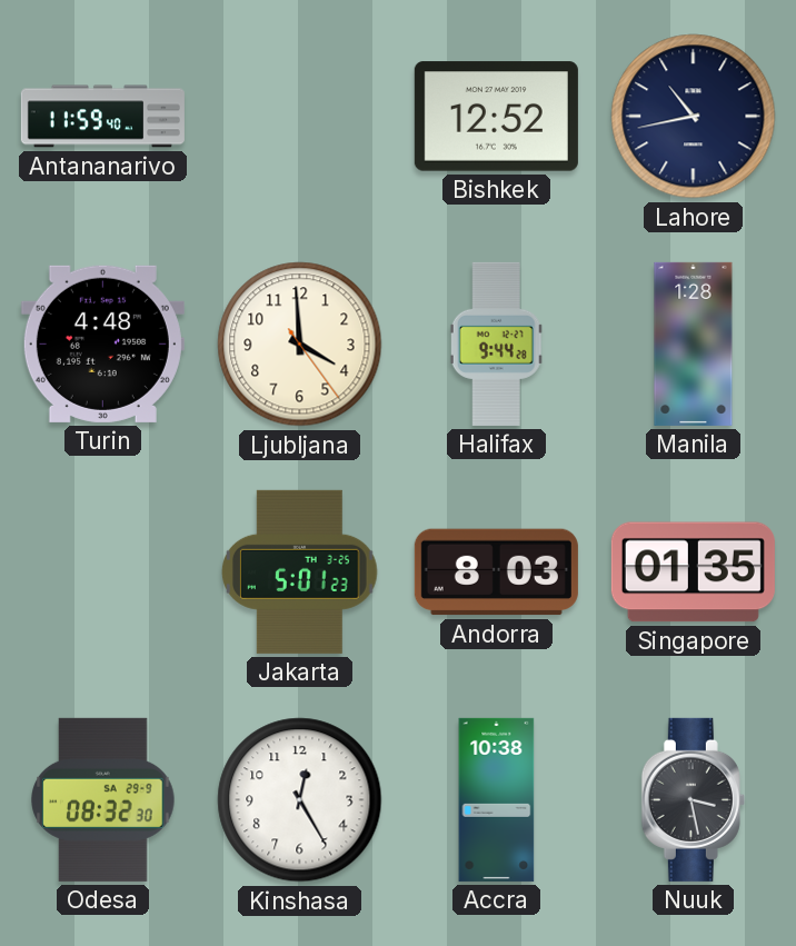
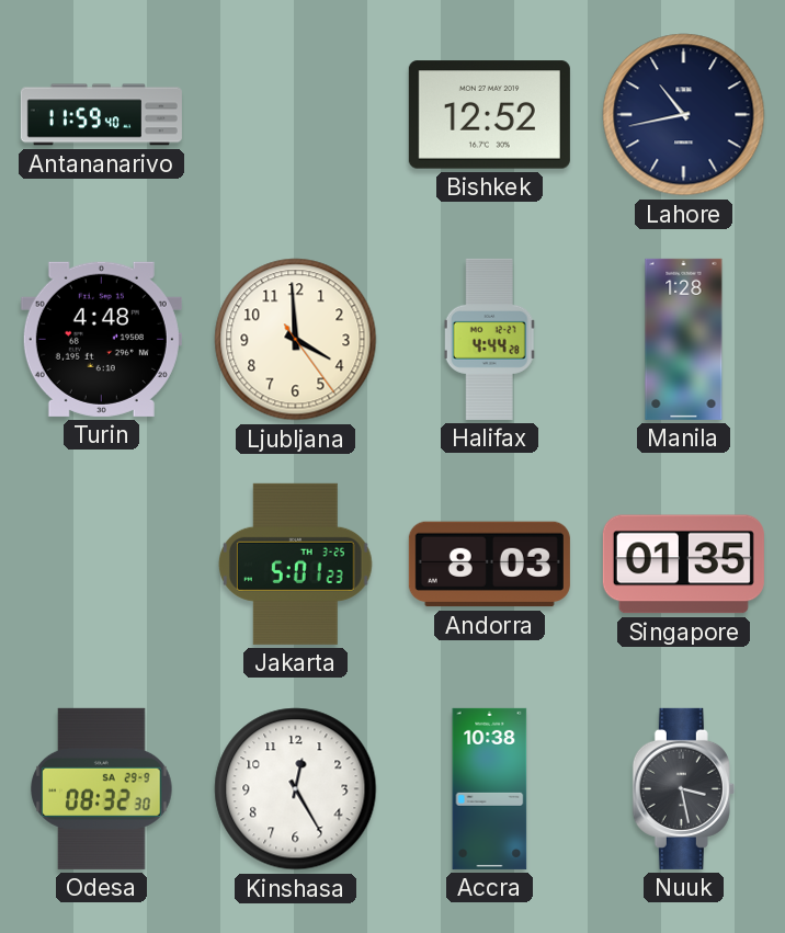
Halifax: 9:44 -> 4:44
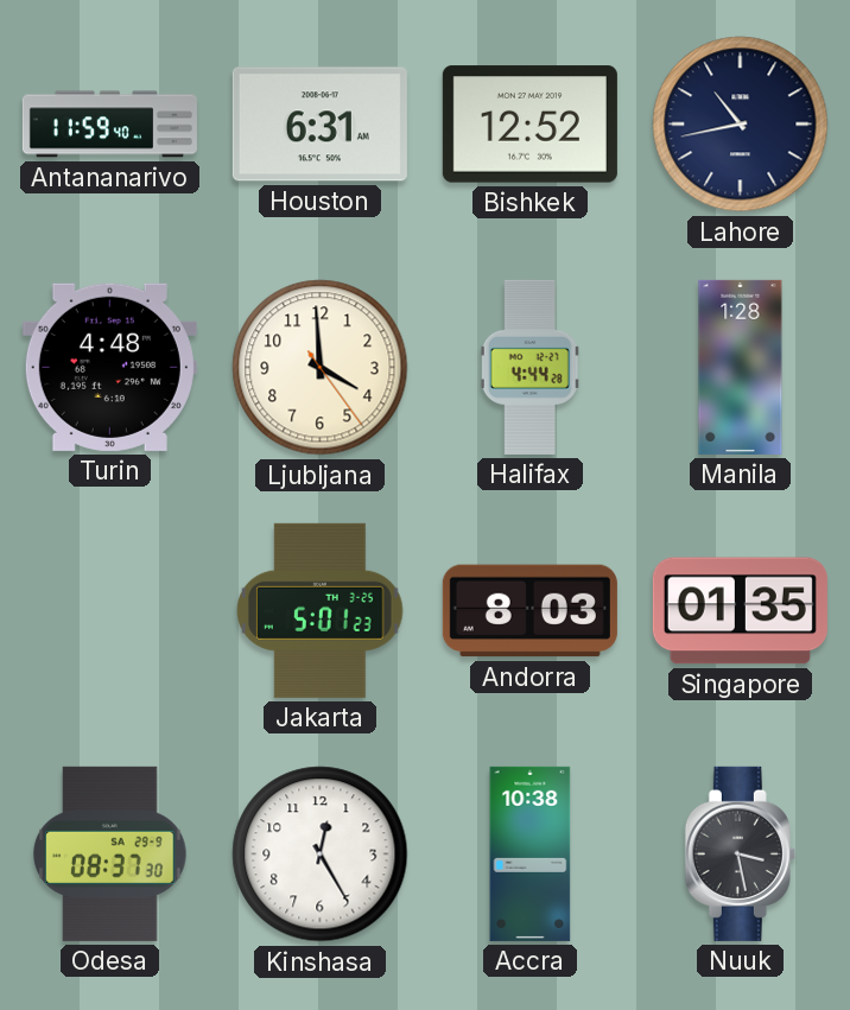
Houston: none -> 6:31
Odesa: 08:32 -> 08:37
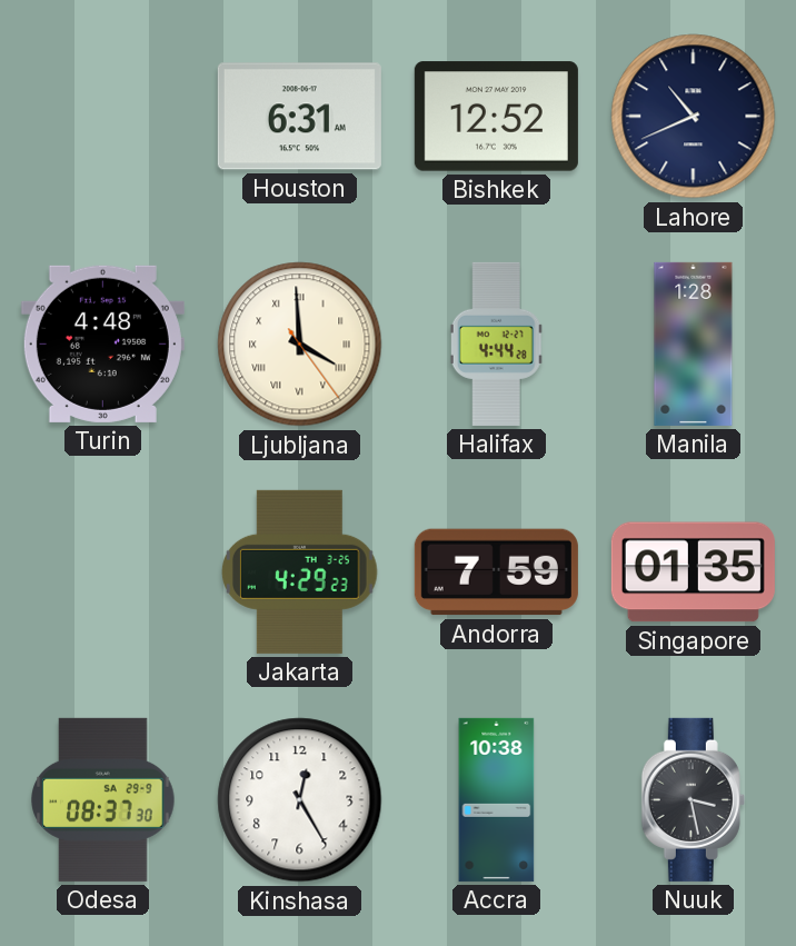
Antananarivo: 11:59 -> none
Lahore: 10:43 -> 10:41
Ljubljana numerals: Arabic -> Roman
Jakarta: 5:01 -> 4:29
Andorra: 8:03 -> 7:59
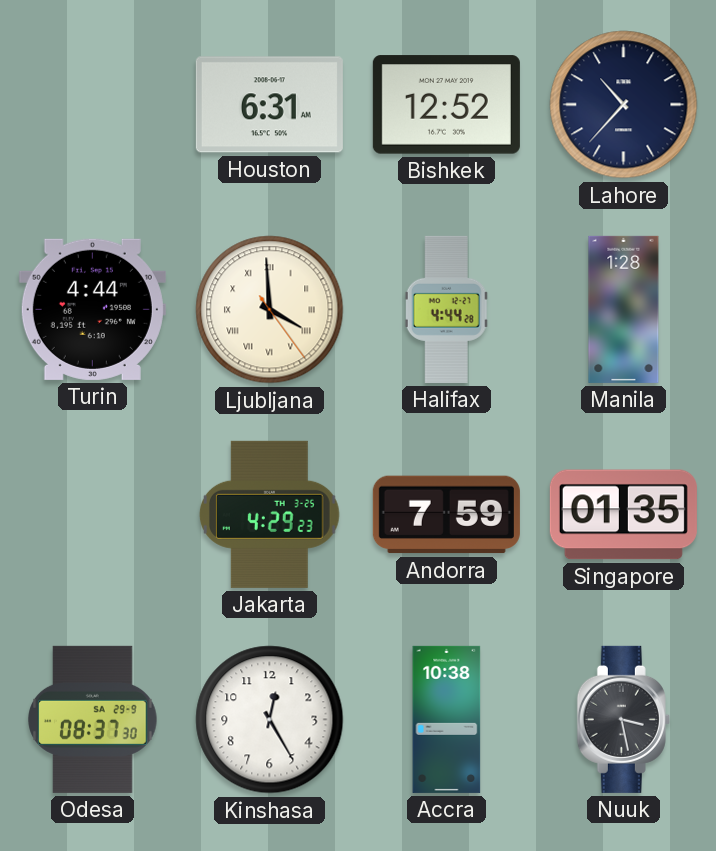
Lahore: 10:41 -> 10:37
Turin: 4:48 -> 4:44
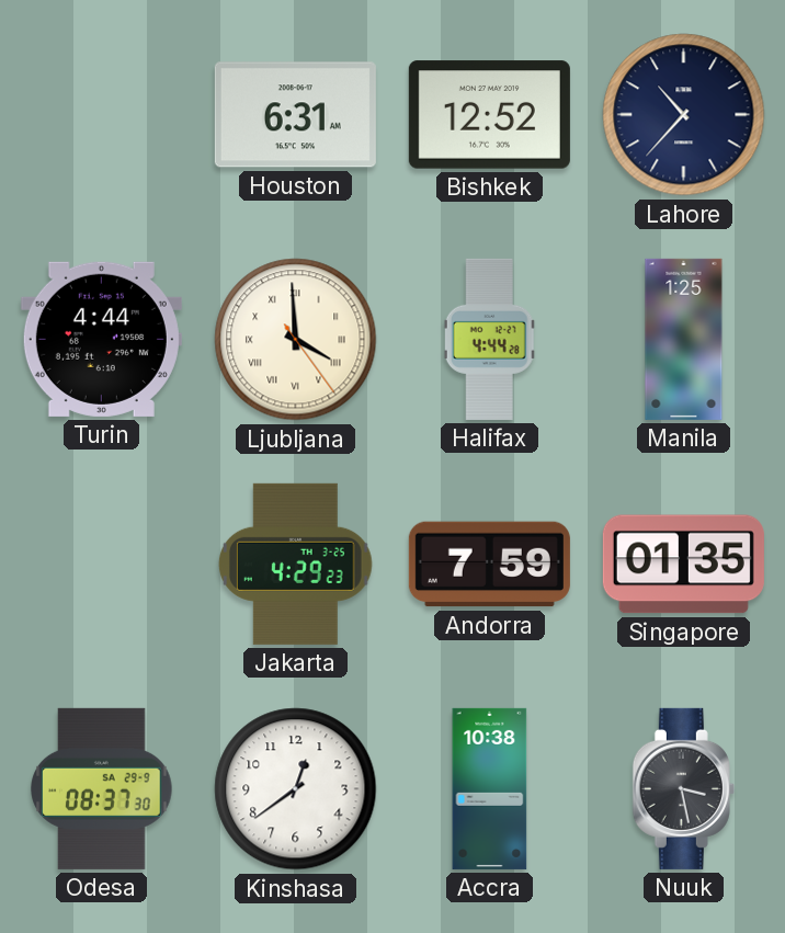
Manila: 1:28 -> 1:25
Kinshasa: 12:25 -> 12:39
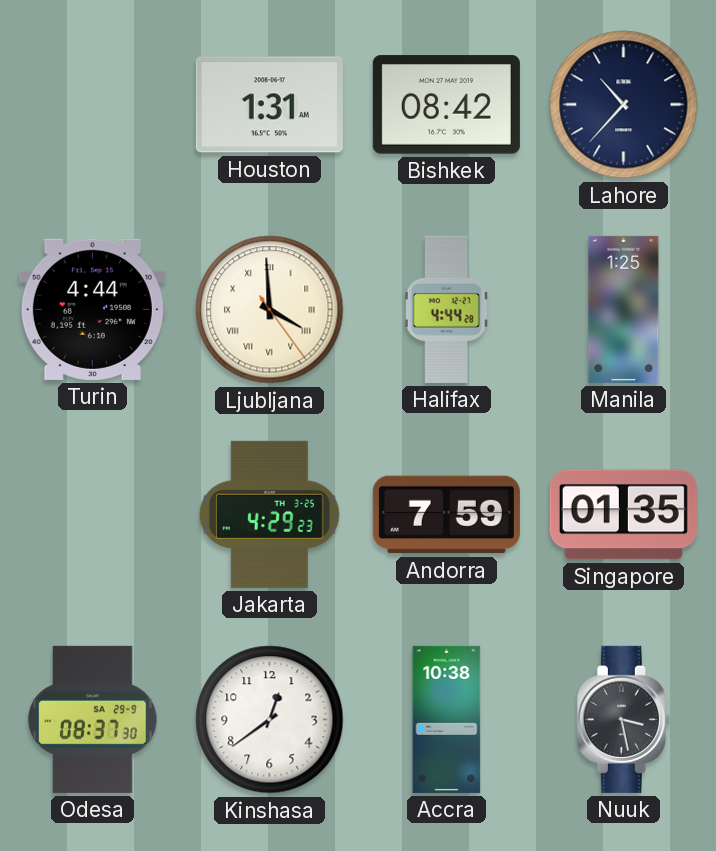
Houston: 6:31 -> 1:31
Bishkek: 12:52 -> 08:42
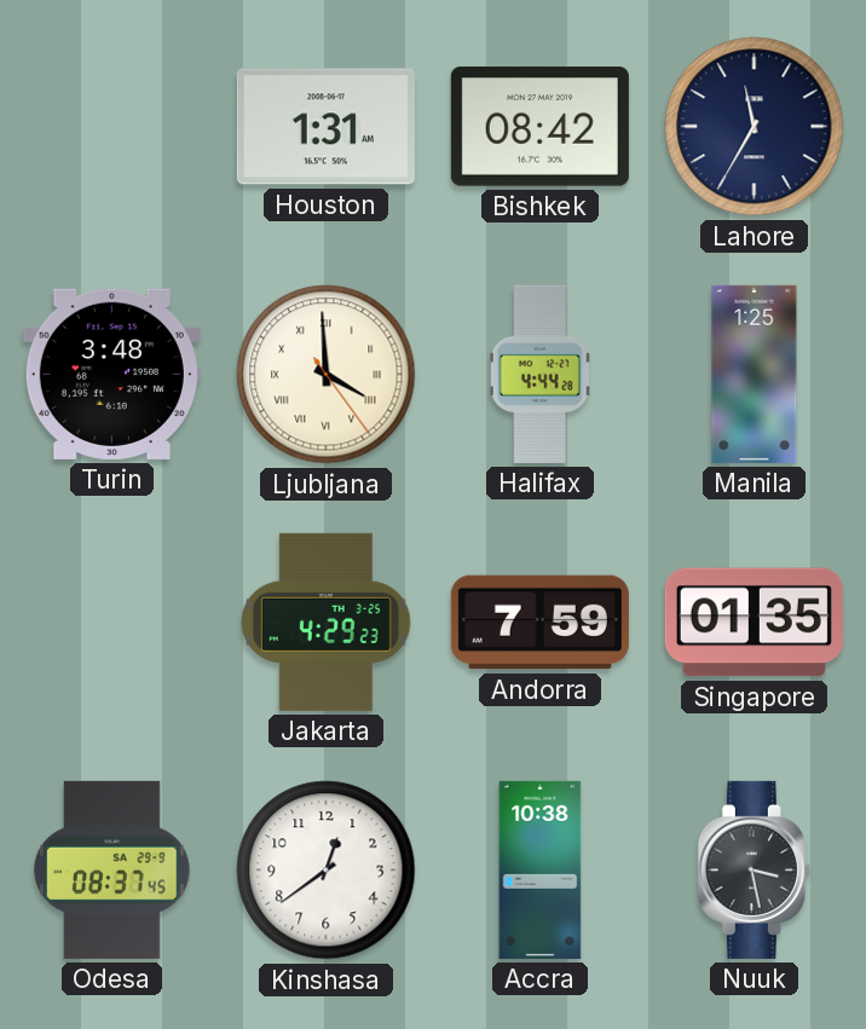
Lahore: 10:37 -> 11:35
Turin: 4:44 -> 3:48
Odesa: 08:37:30 -> 08:37:45
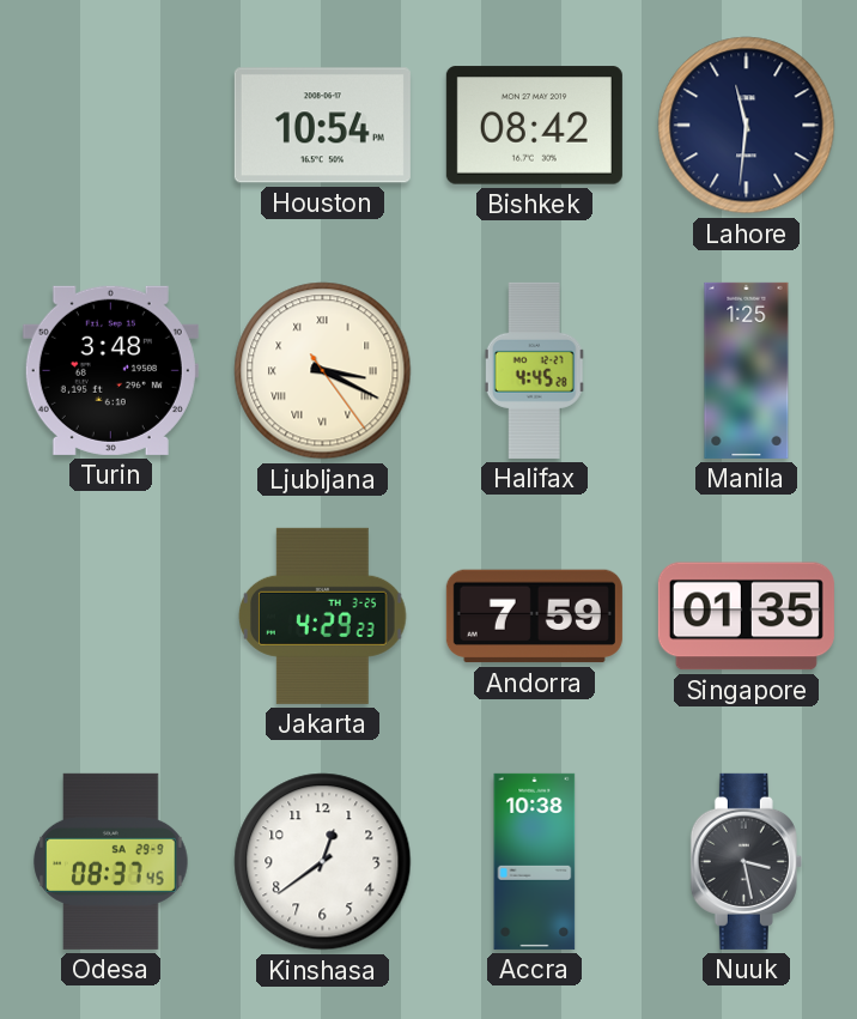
Houston: 1:31 -> 10:54
Lahore: 11:35 -> 11:31
Ljubljana: 3:59 -> 3:19
Halifax: 4:44 -> 4:45
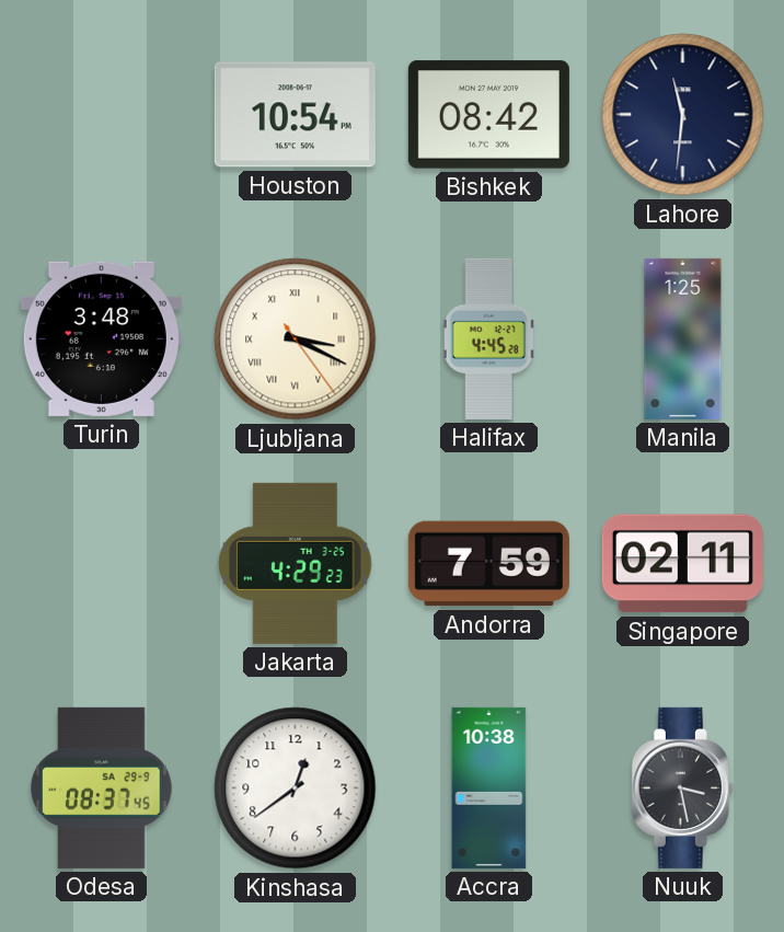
Singapore: 01:35 -> 02:11
